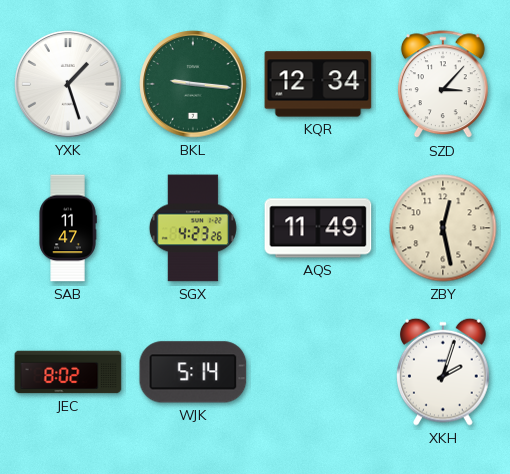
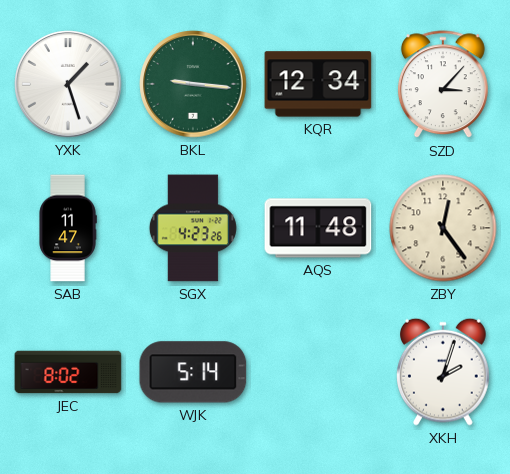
AQS: 11:49 -> 11:48
ZBY: 12:28 -> 12:24
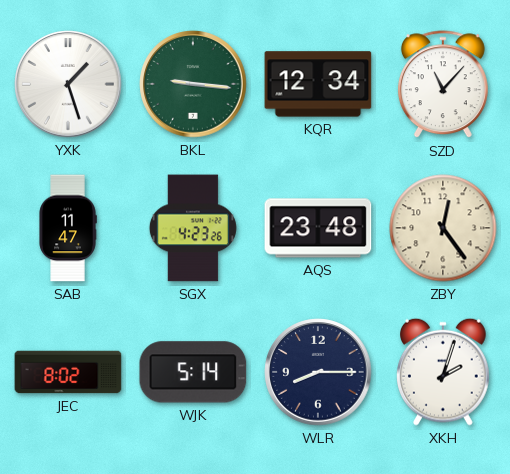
SZD: 3:07 -> 11:07
AQS: 11:48 -> 23:48
WLR: none -> 8:15
